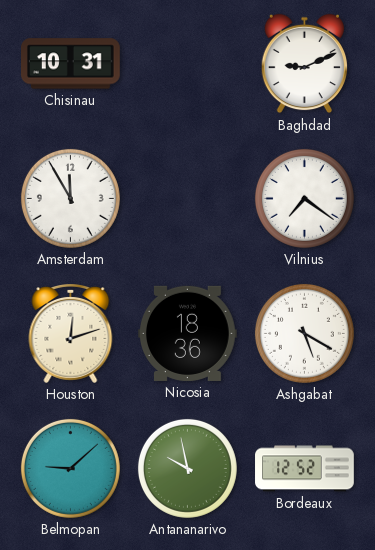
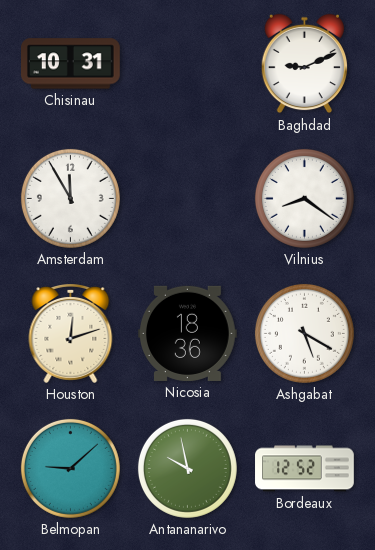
Vilnius: 7:21 -> 8:21
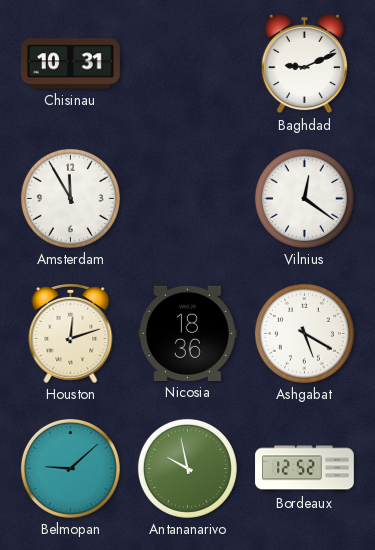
Vilnius: 8:21 -> 12:21
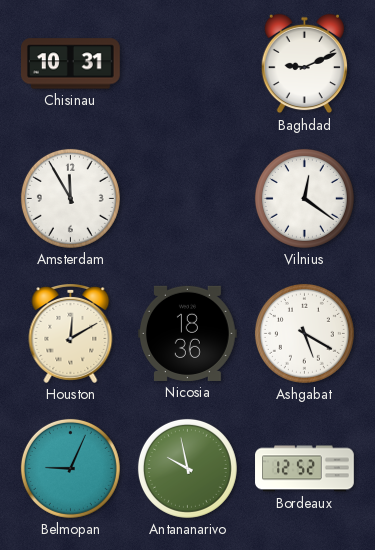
Houston: 12:12 -> 12:10
Belmopan: 9:08 -> 9:04
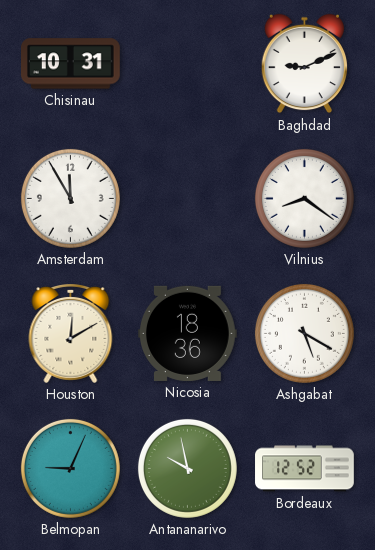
Vilnius: 12:21 -> 8:21
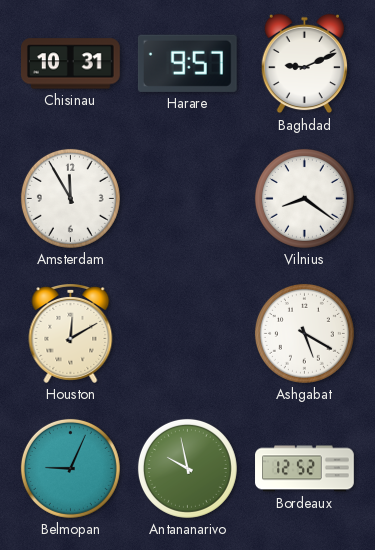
Harare: none -> 9:57
Nicosia: 18:36 -> none
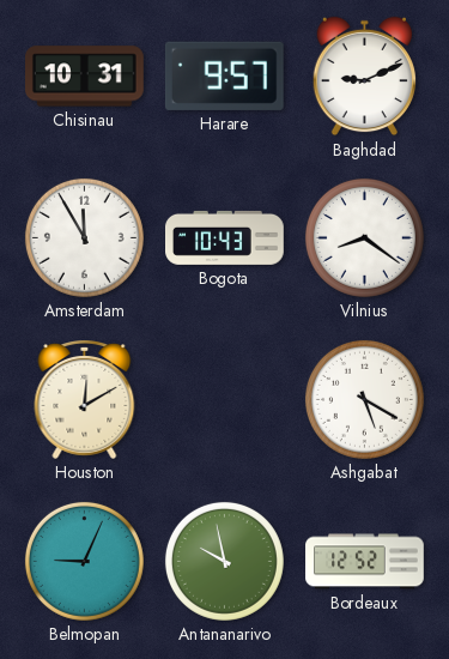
Bogota: none -> 10:43
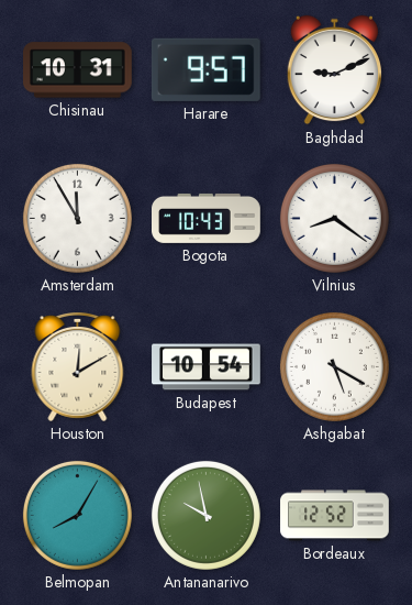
Budapest: none -> 10:54
Belmopan: 9:04 -> 8:05
